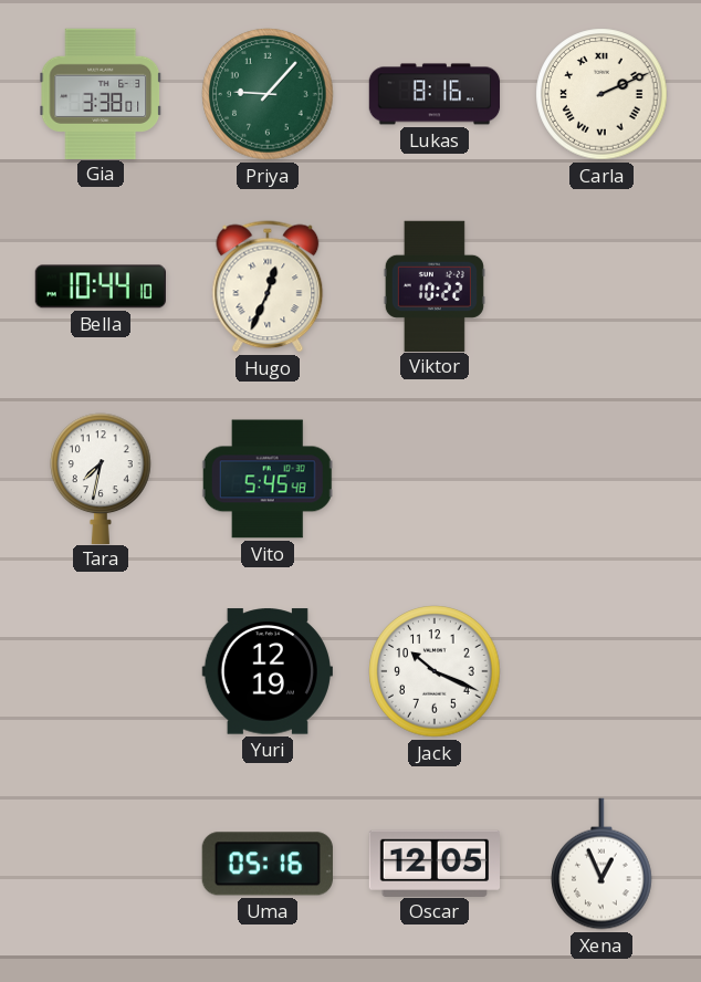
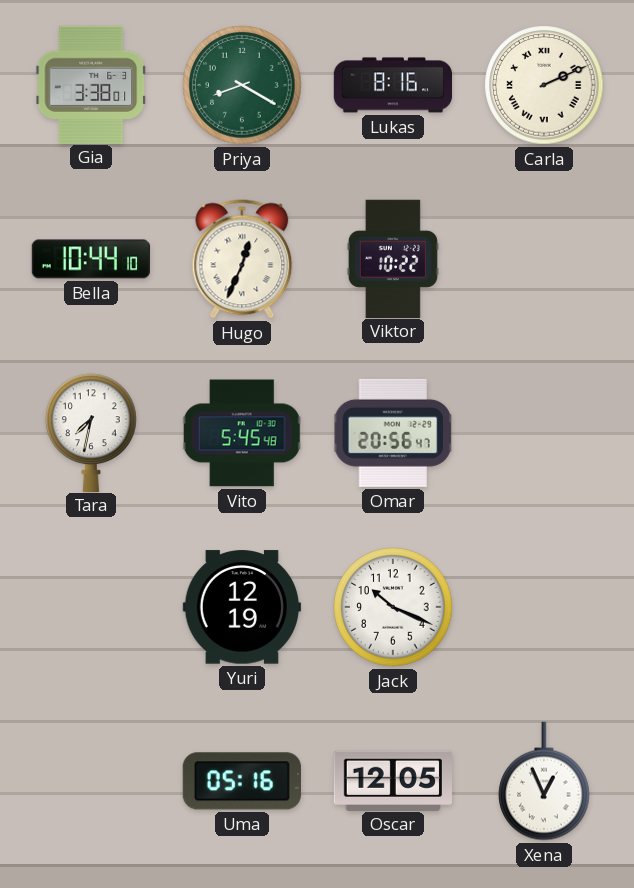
Priya: 9:07 -> 8:20
Omar: none -> 20:56
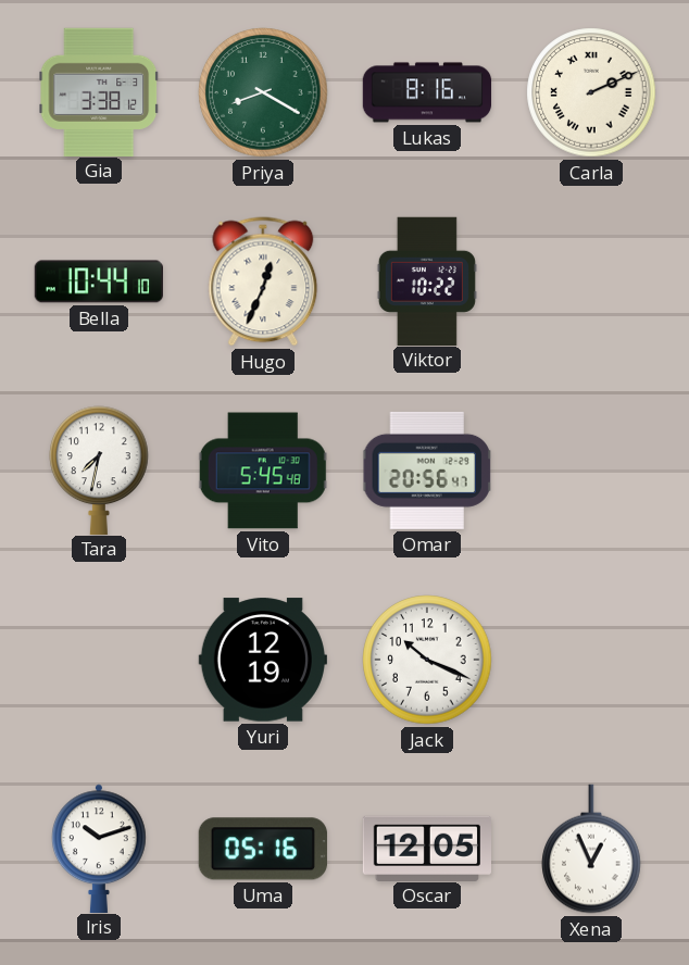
Gia: 3:38:01 -> 3:38:12
Iris: none -> 10:12
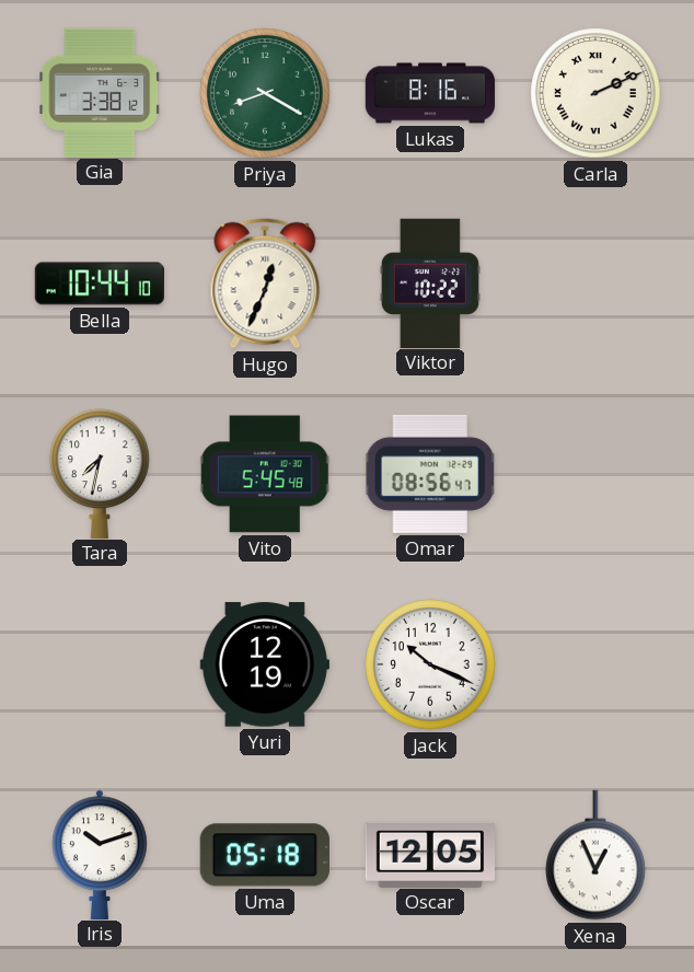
Omar: 20:56 -> 08:56
Uma: 05:16 -> 05:18
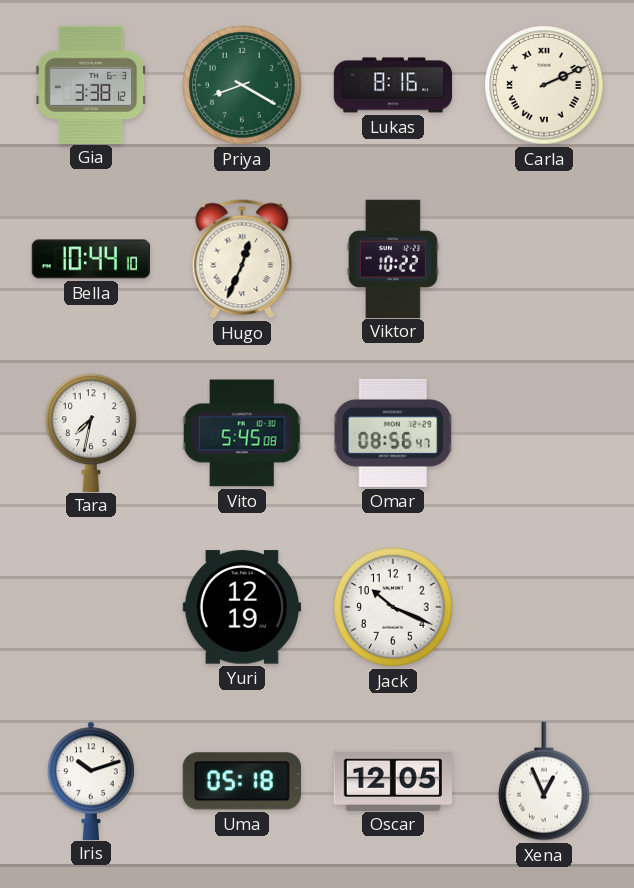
Vito: 5:45:48 -> 5:45:08
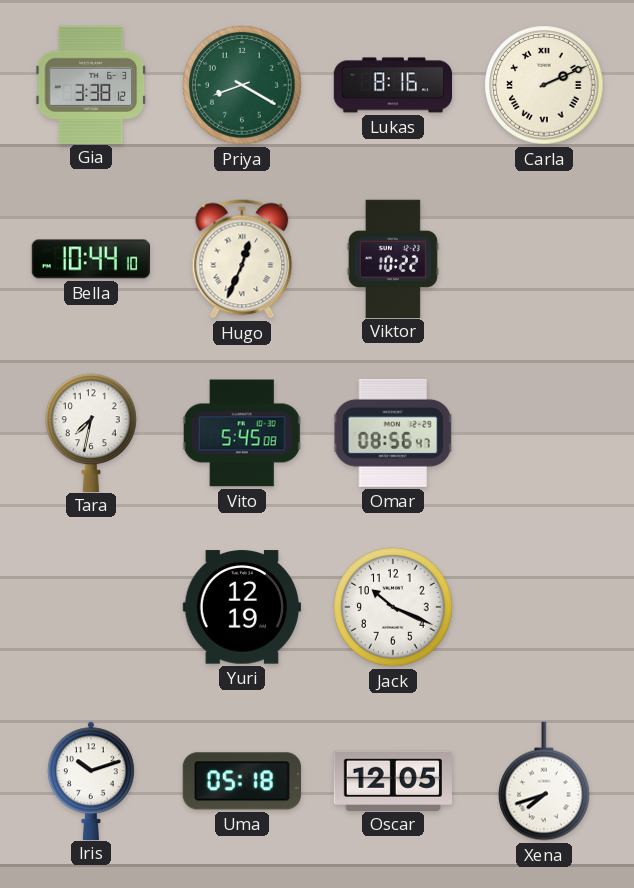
Xena: 12:56 -> 7:42
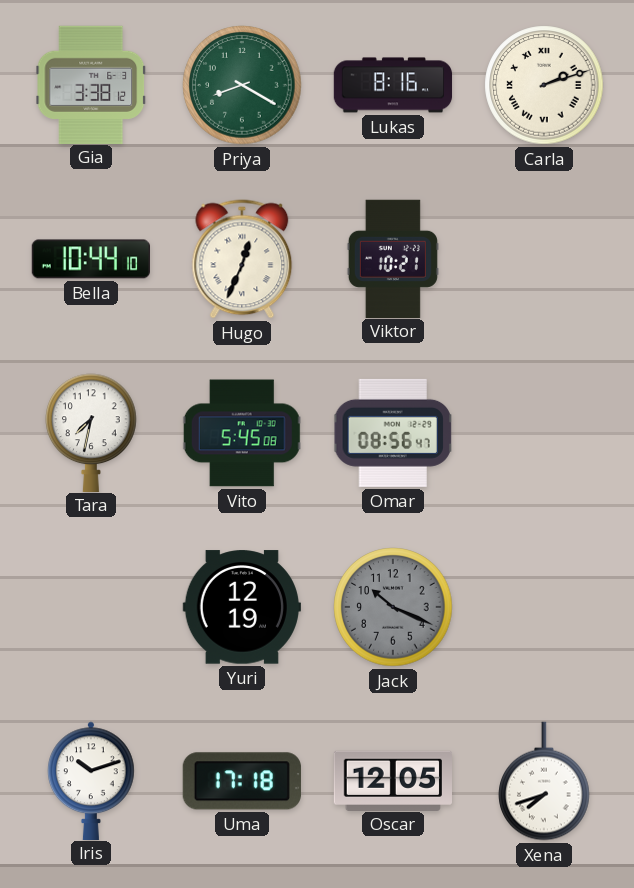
Carla: 2:11 -> 2:12
Viktor: 10:22 -> 10:21
Jack dial: white -> grey
Uma: 05:18 -> 17:18
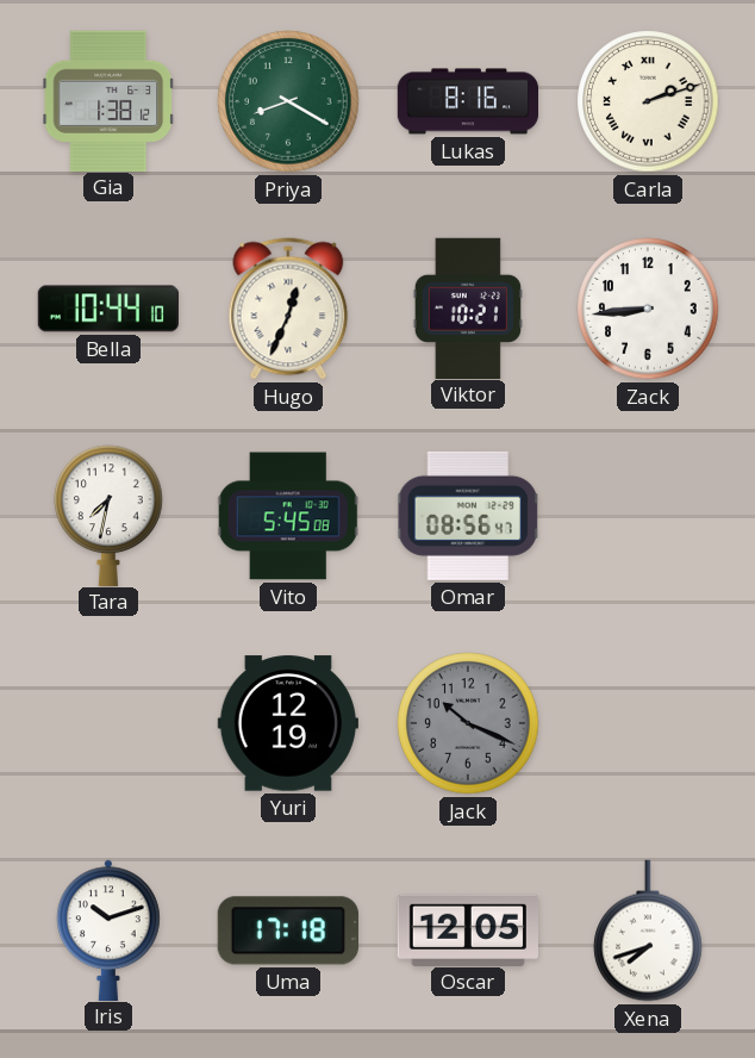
Gia: 3:38 -> 1:38
Zack: none -> 8:44
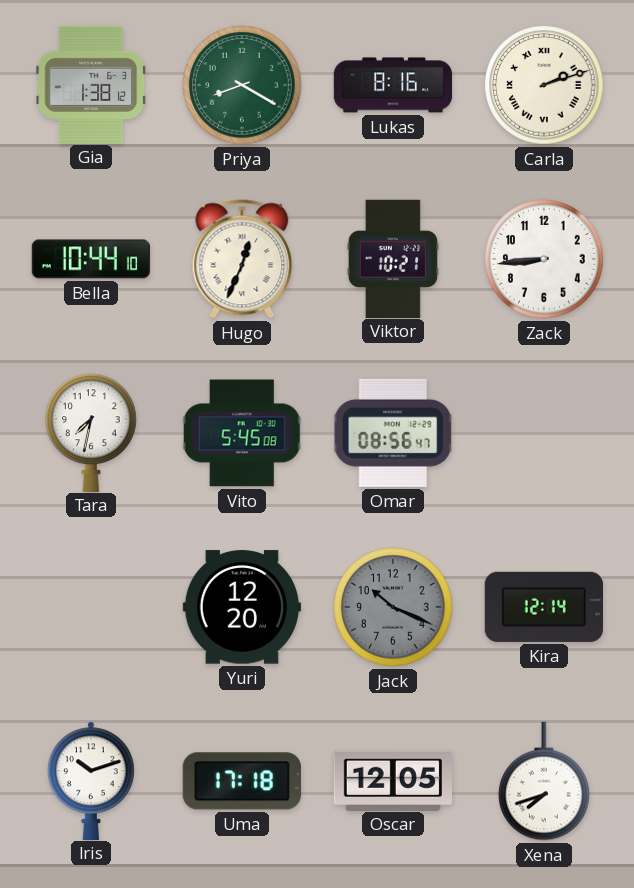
Yuri: 12:19 -> 12:20
Kira: none -> 12:14
